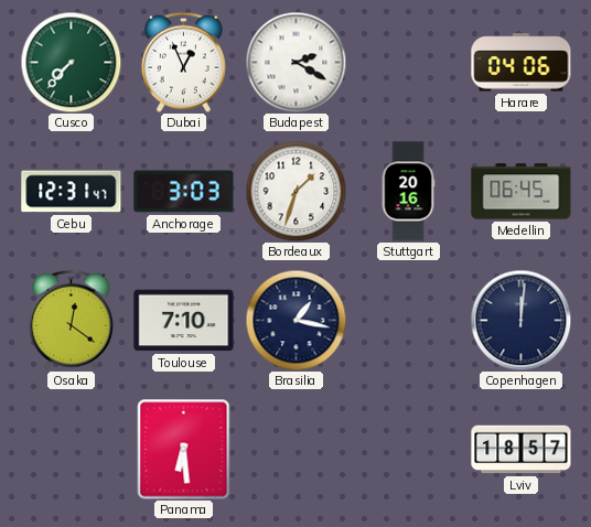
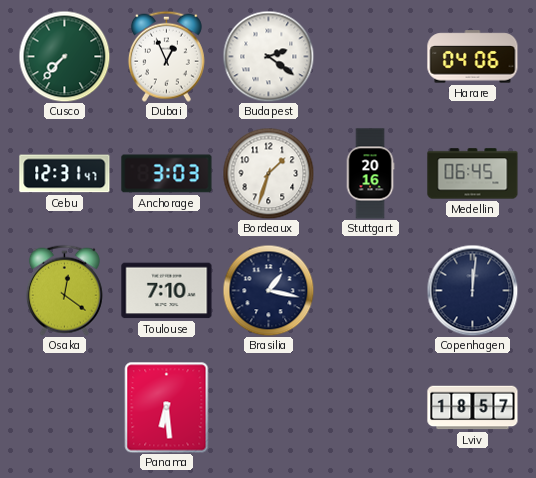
Budapest: 2:20 -> 2:21
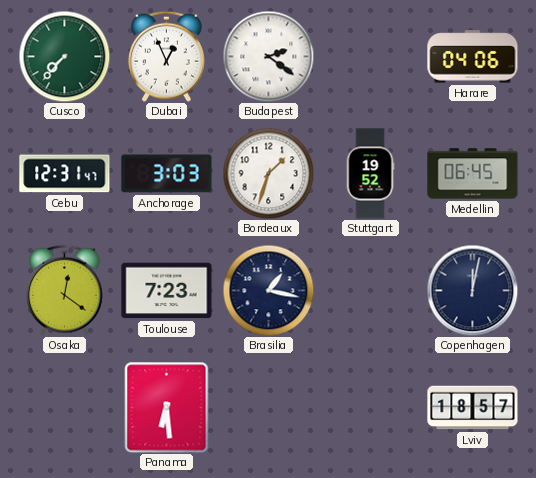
Stuttgart: 20:16 -> 19:52
Toulouse: 7:10 -> 7:23
Copenhagen: 12:01 -> 12:02
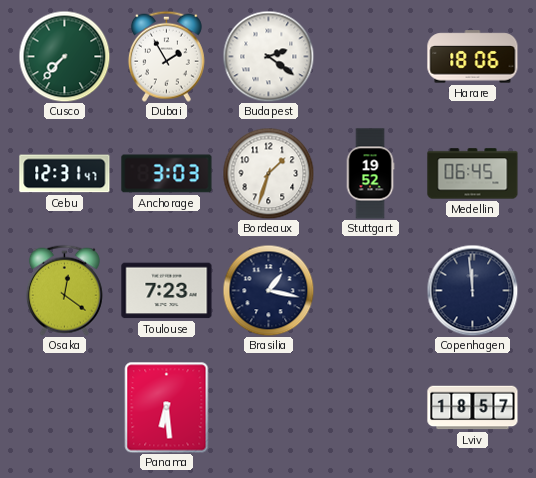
Dubai: 12:56 -> 1:55
Harare: 04:06 -> 18:06
Copenhagen: 12:02 -> 11:59
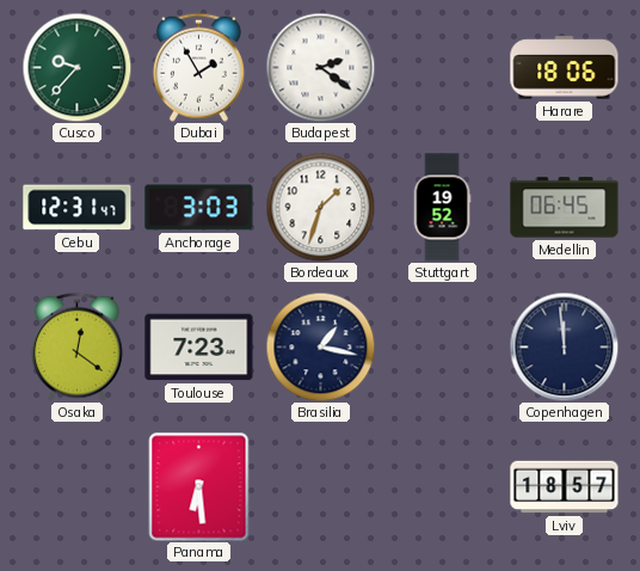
Cusco: 7:37 -> 9:37
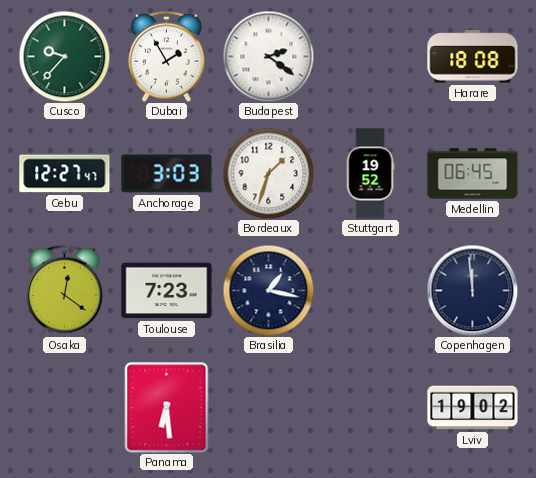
Harare: 18:06 -> 18:08
Cebu: 12:31 -> 12:27
Lviv: 18:57 -> 19:02
